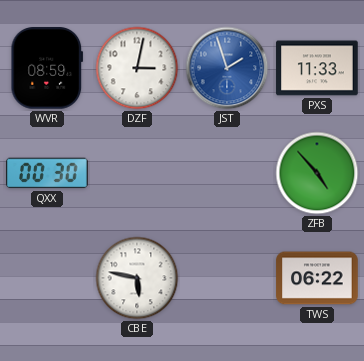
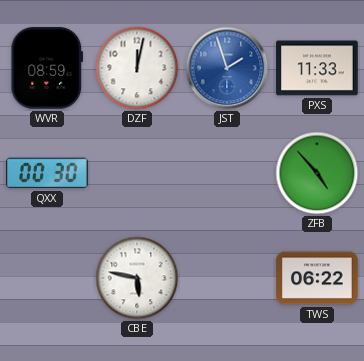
DZF: 3:02 -> 12:02
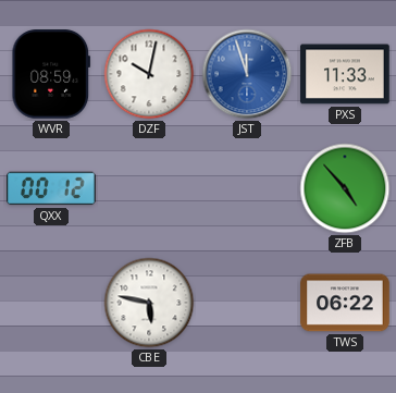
DZF: 12:02 -> 10:02
JST: 1:57 -> 11:57
QXX: 00:30 -> 00:12
